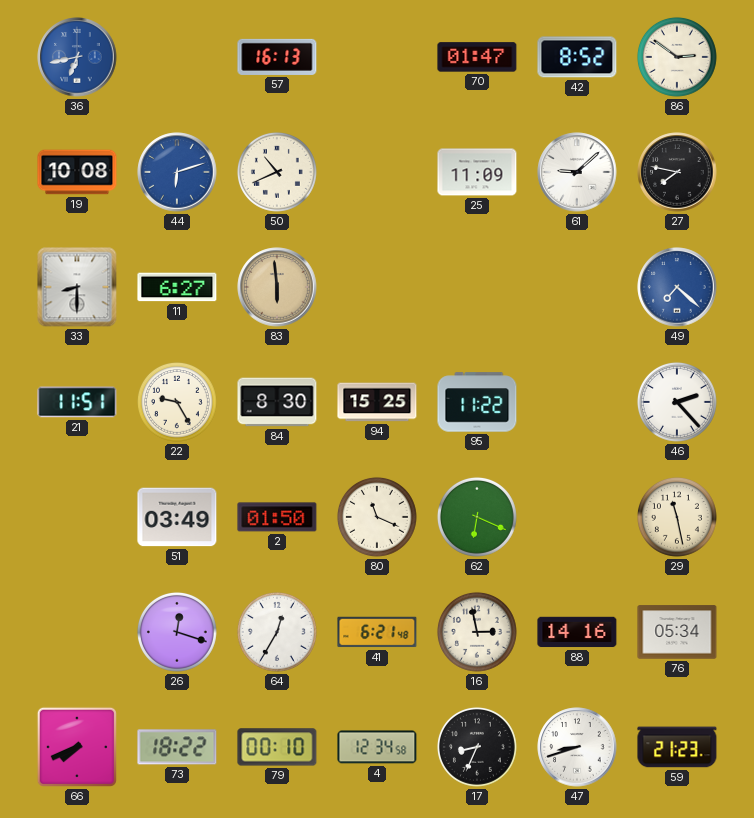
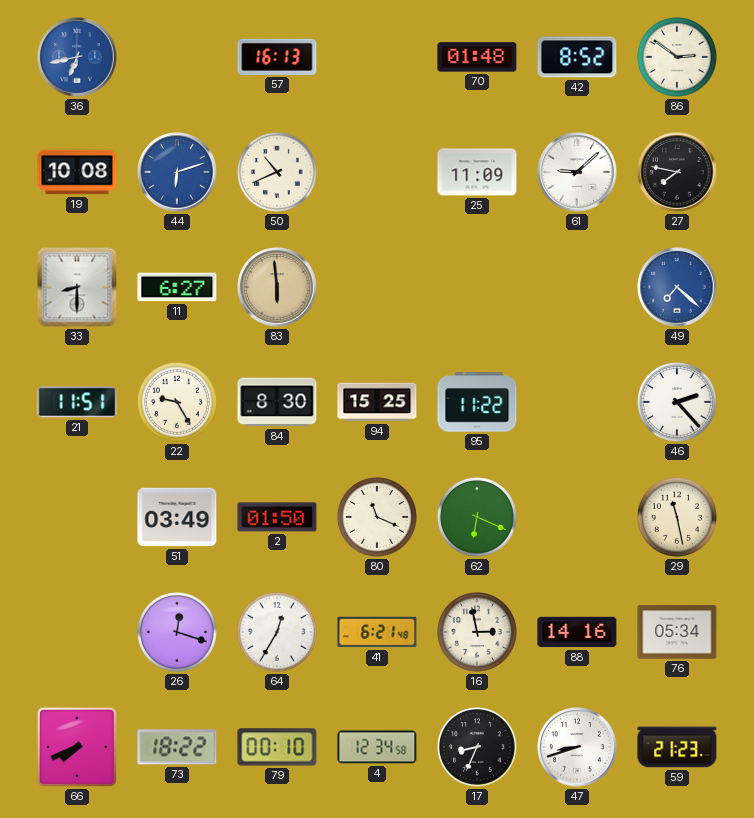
70: 01:47 -> 01:48
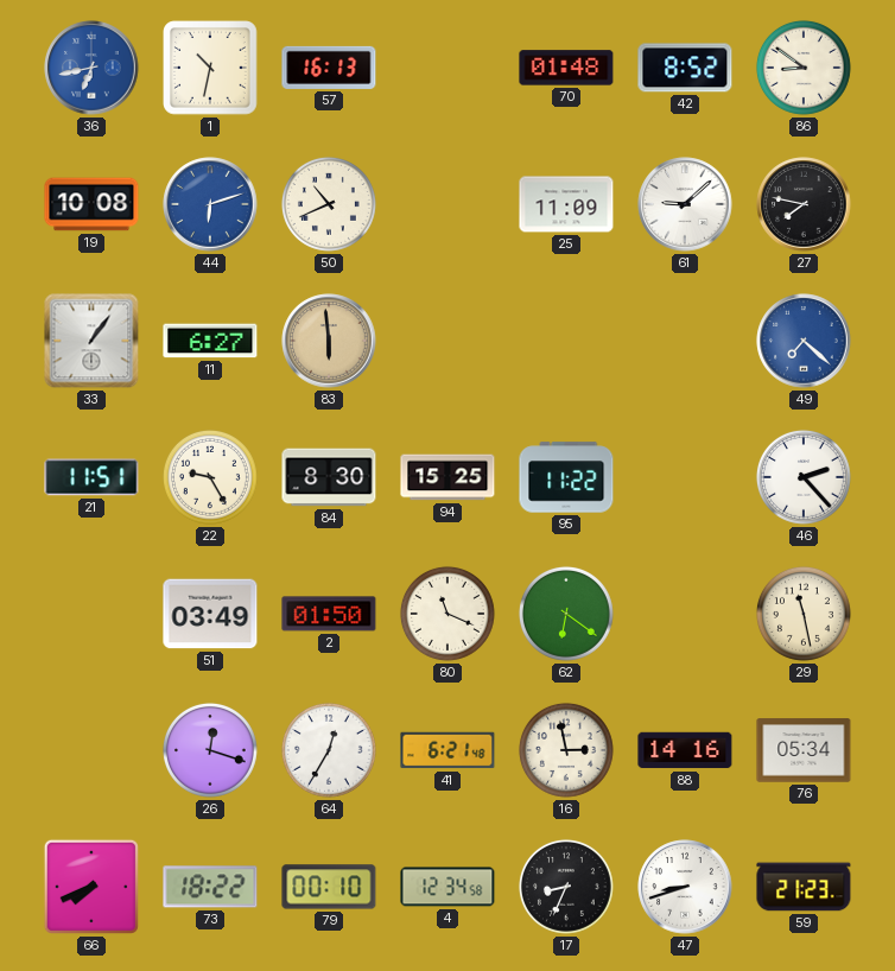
1: none -> 10:32
86: 2:51 -> 8:51
33: 8:30 -> 1:06
62: 6:19 -> 6:21
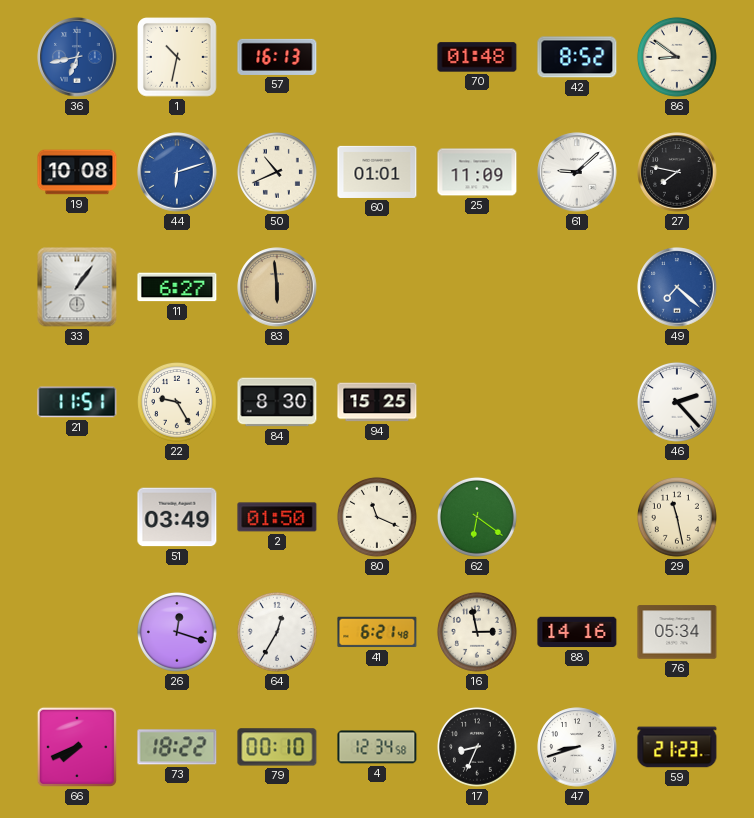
60: none -> 01:01
95: 11:22 -> none
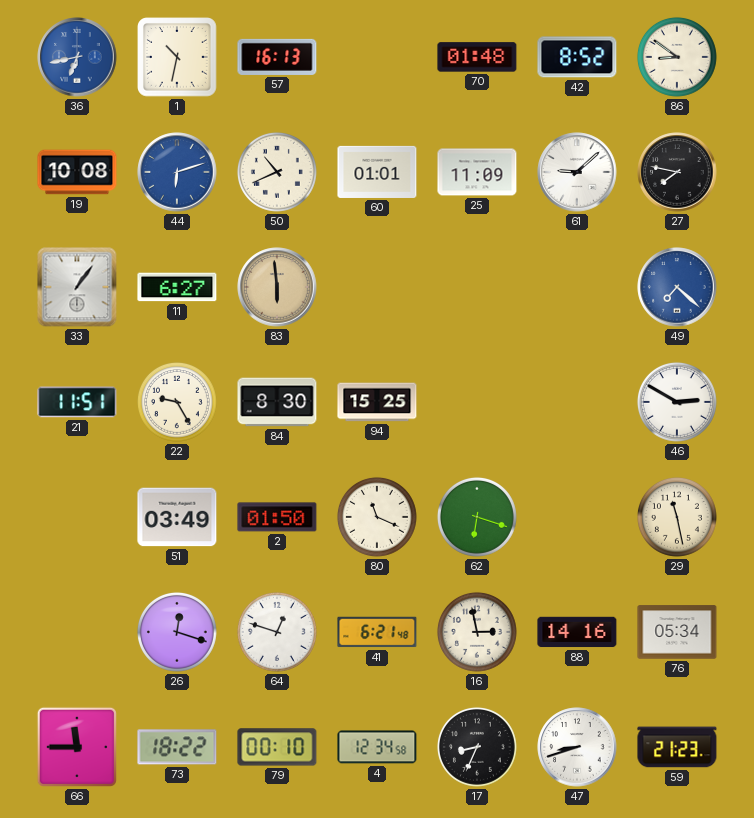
46: 2:23 -> 2:50
62: 6:21 -> 6:18
64: 12:35 -> 12:48
66: 7:41 -> 11:45
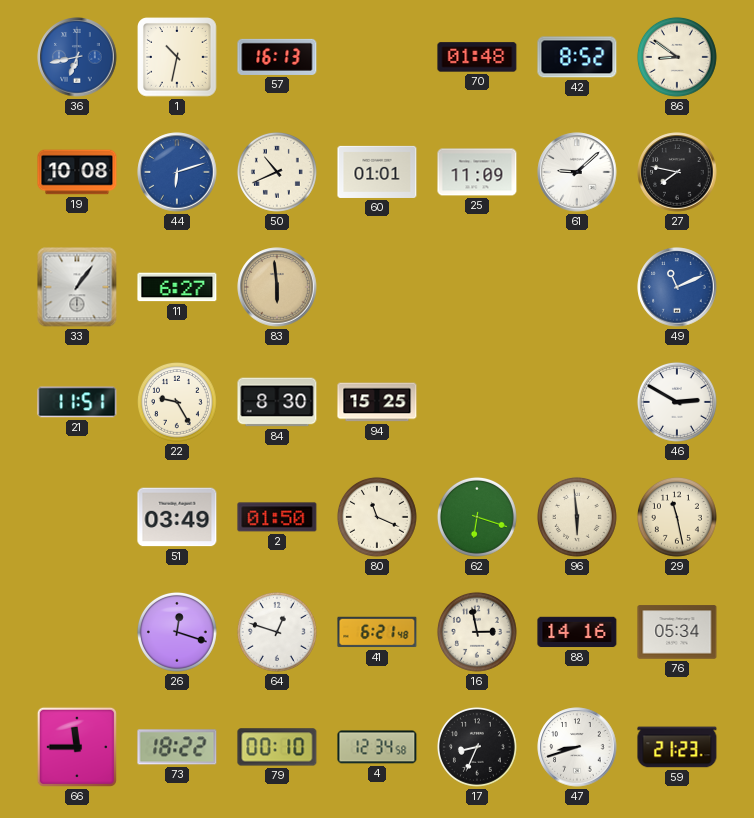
49: 7:22 -> 11:11
96: none -> 5:59
